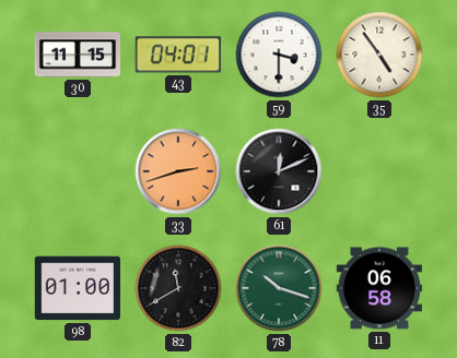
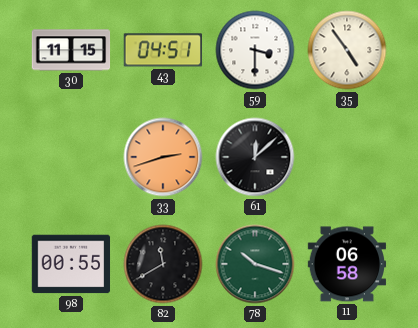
43: 04:01 -> 04:51
61: 12:11 -> 12:08
98: 01:00 -> 00:55
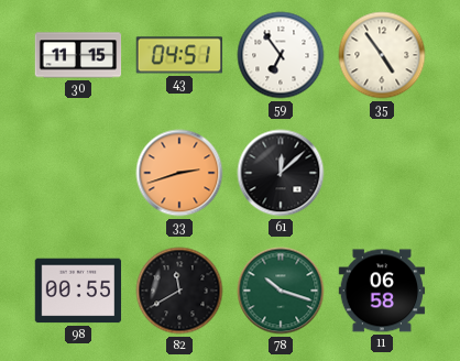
59: 3:30 -> 6:54
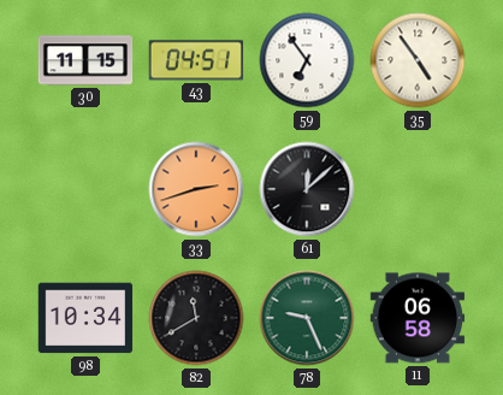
98: 00:55 -> 10:34
78: 10:18 -> 9:26
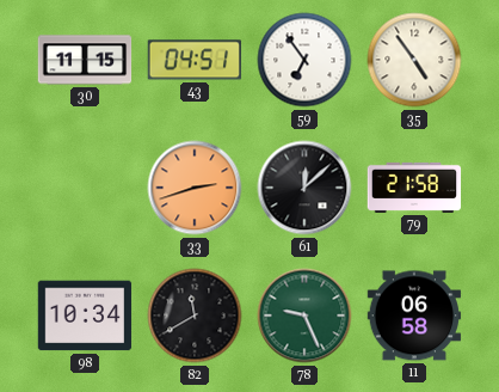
79: none -> 21:58
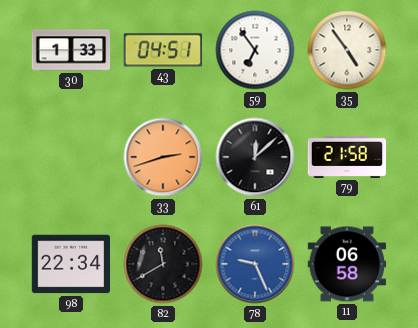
30: 11:15 -> 1:33
98: 10:34 -> 22:34
78 dial: green -> blue
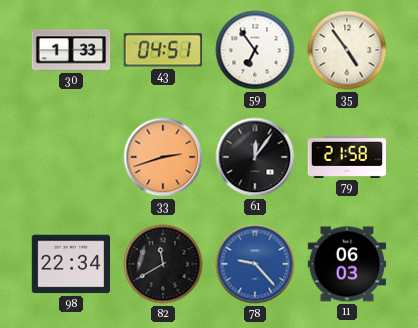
61: 12:08 -> 12:06
78: 9:26 -> 9:23
11: 06:58 -> 06:03
